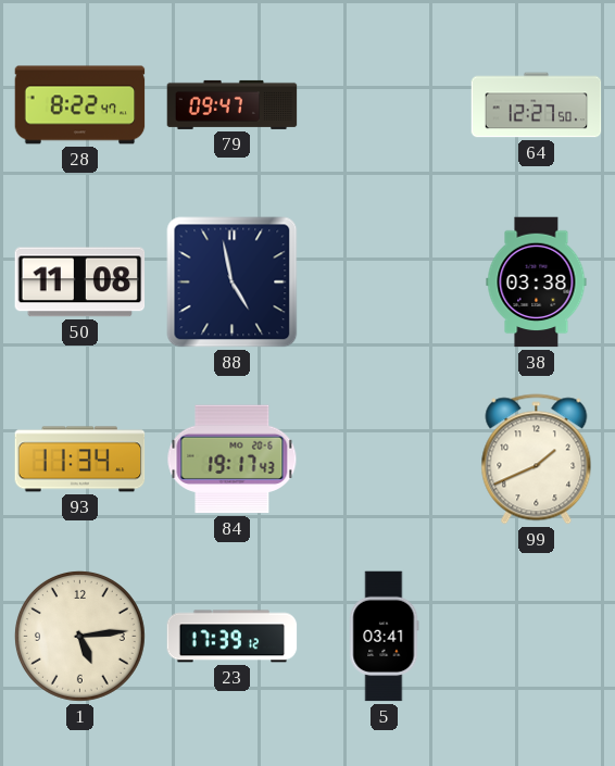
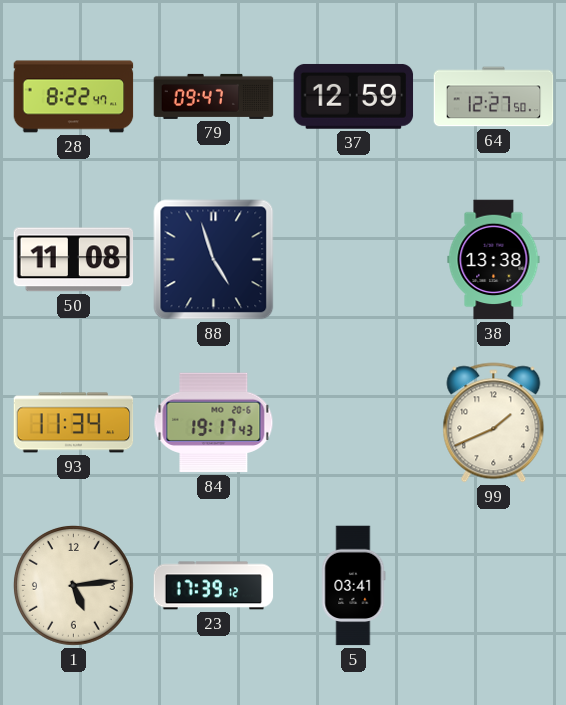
37: none -> 12:59
88: 4:58 -> 4:57
38: 03:38 -> 13:38
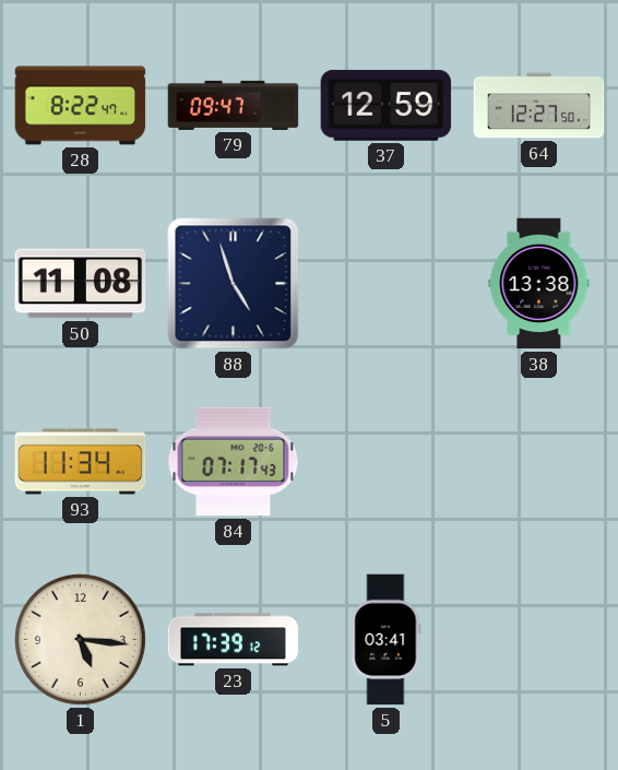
84: 19:17 -> 07:17
99: 1:41 -> none
1: 5:14 -> 5:16
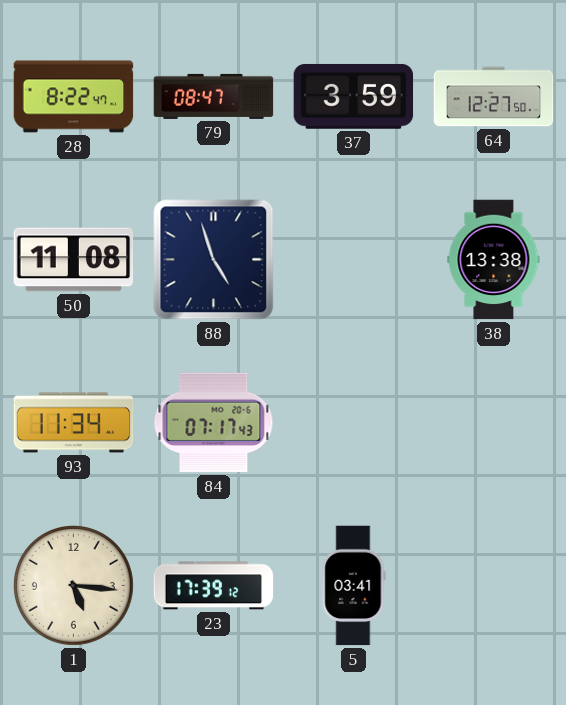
79: 09:47 -> 08:47
37: 12:59 -> 3:59
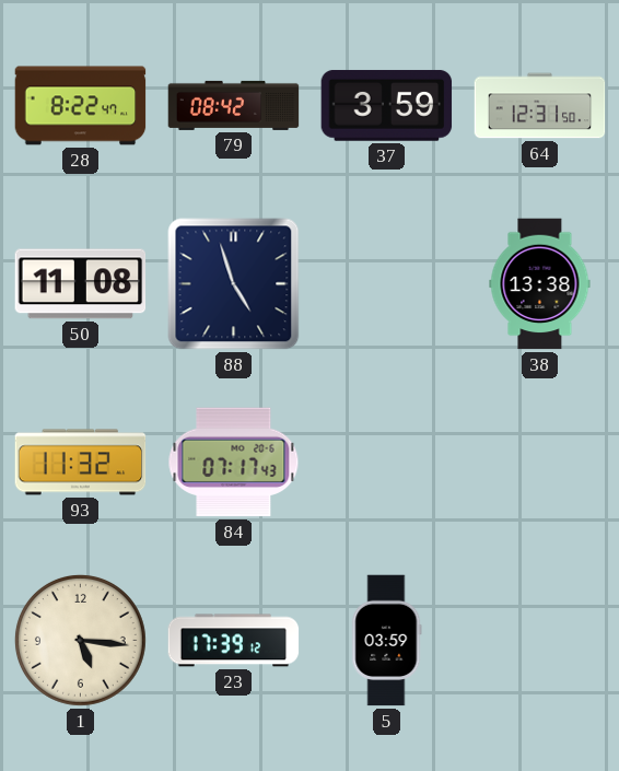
79: 08:47 -> 08:42
64: 12:27 -> 12:31
93: 11:34 -> 11:32
5: 03:41 -> 03:59
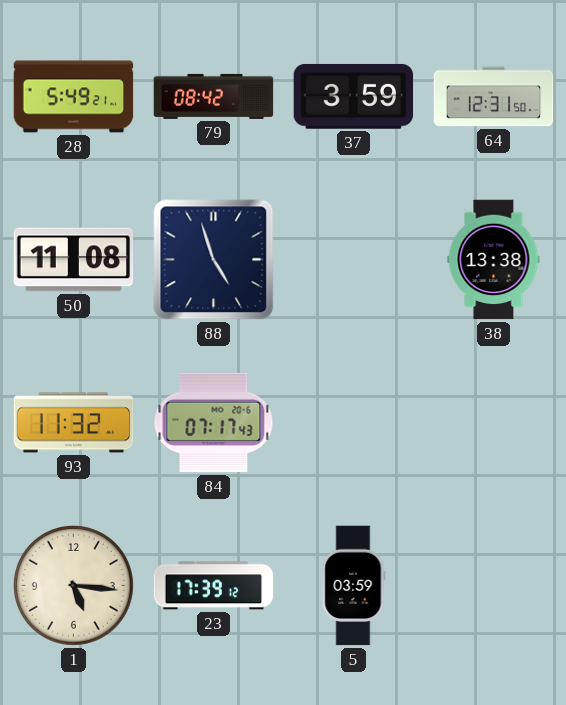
28: 8:22 -> 5:49
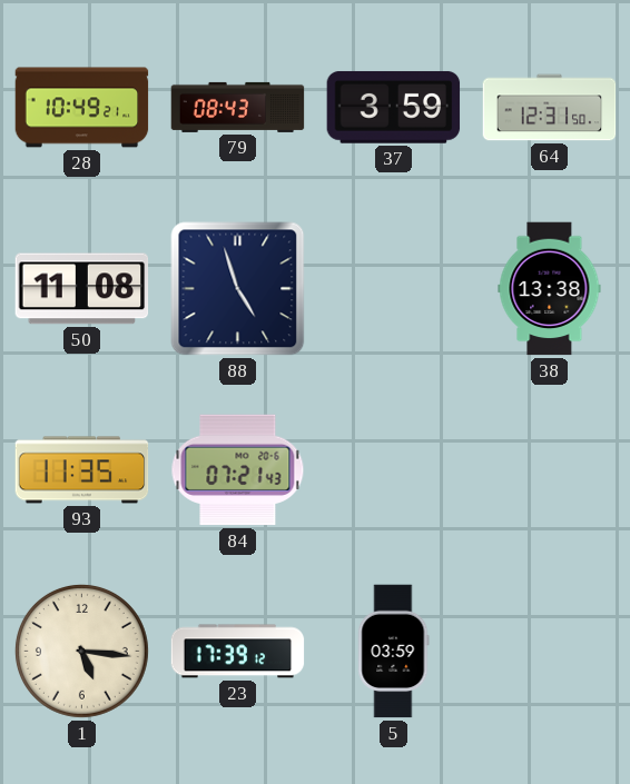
28: 5:49 -> 10:49
79: 08:42 -> 08:43
93: 11:32 -> 11:35
84: 07:17 -> 07:21
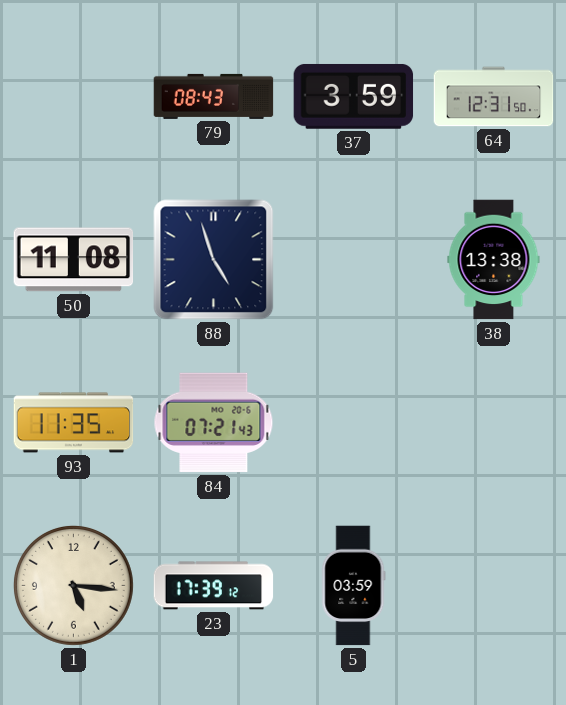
28: 10:49 -> none
